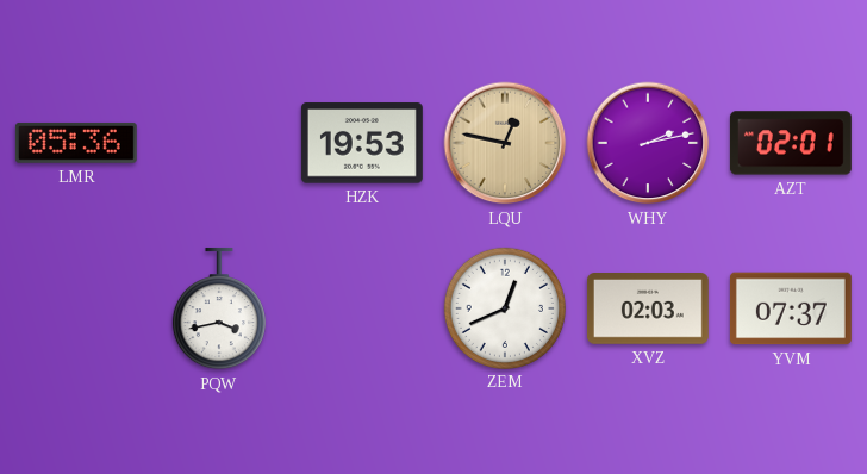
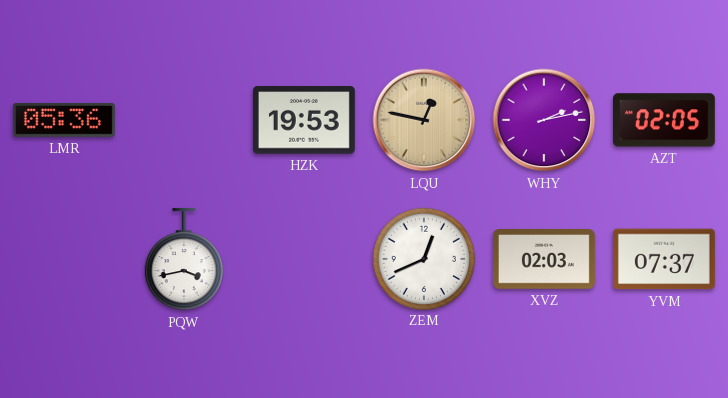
AZT: 02:01 -> 02:05
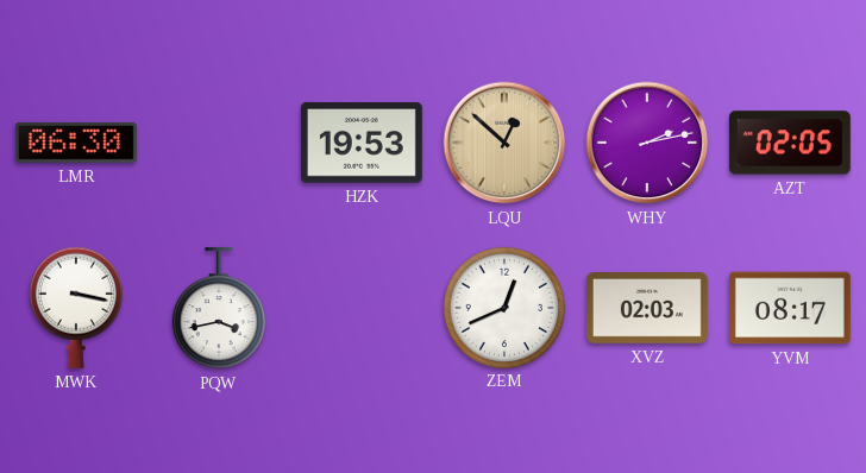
LMR: 05:36 -> 06:30
LQU: 12:47 -> 12:52
MWK: none -> 3:17
YVM: 07:37 -> 08:17
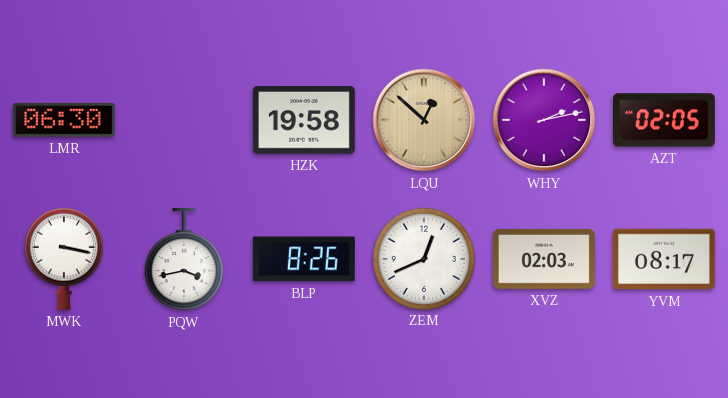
HZK: 19:53 -> 19:58
BLP: none -> 8:26
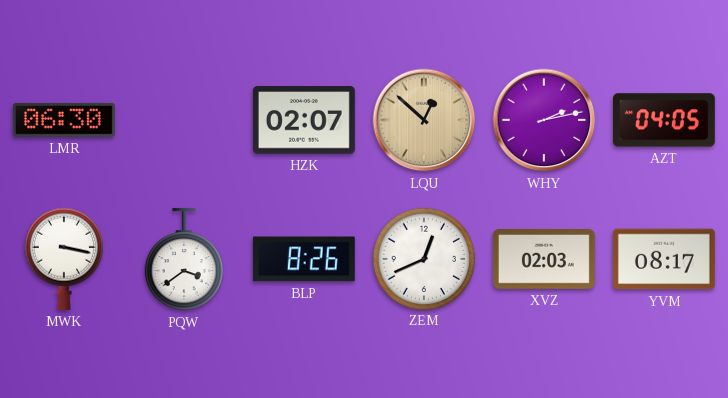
HZK: 19:58 -> 02:07
AZT: 02:05 -> 04:05
PQW: 3:43 -> 3:39
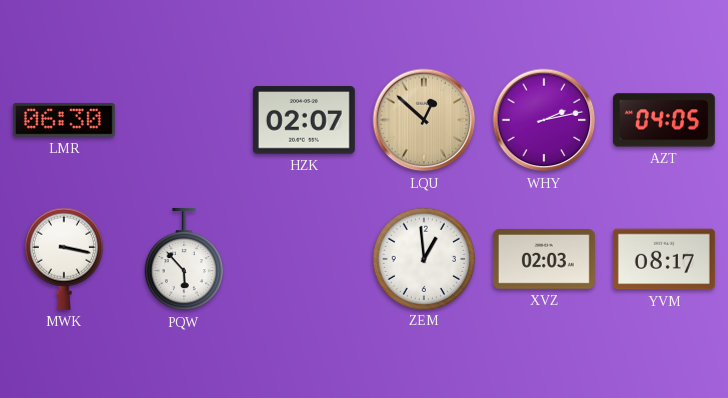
PQW: 3:39 -> 5:53
BLP: 8:26 -> none
ZEM: 12:41 -> 12:59
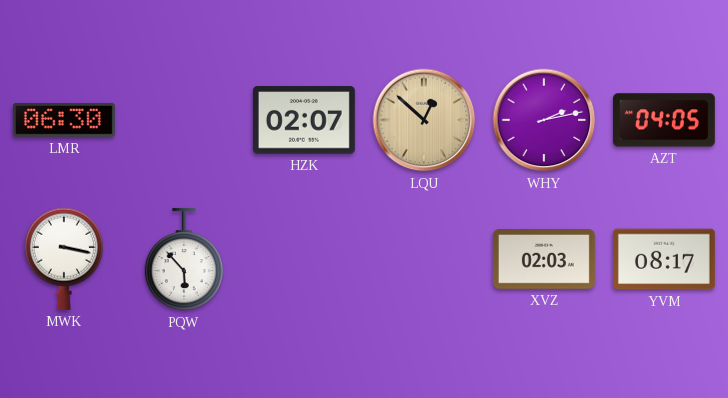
ZEM: 12:59 -> none
